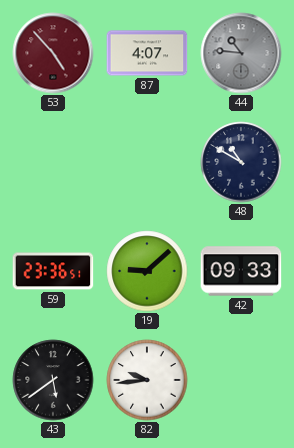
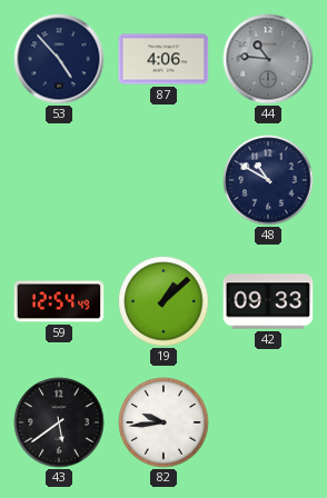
53 dial: burgundy -> navy
87: 4:07 -> 4:06
59: 23:36 -> 12:54
19: 9:08 -> 1:08
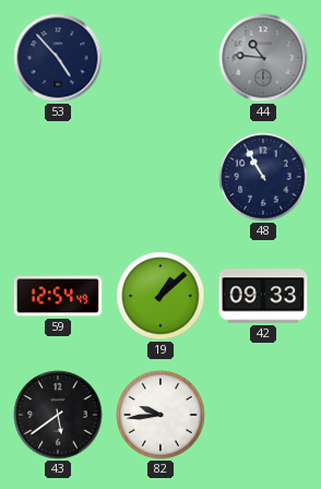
87: 4:06 -> none
48: 10:50 -> 10:55
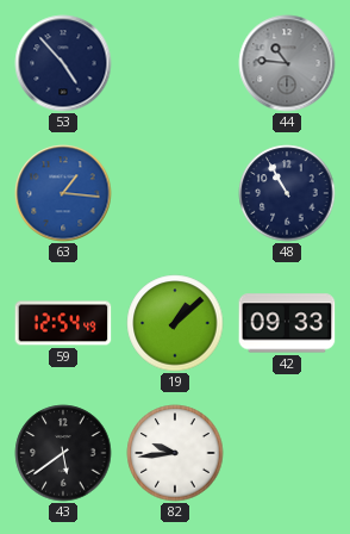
63: none -> 1:16
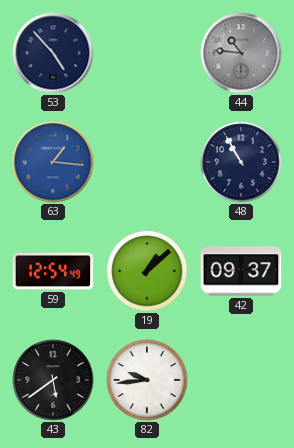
42: 09:33 -> 09:37
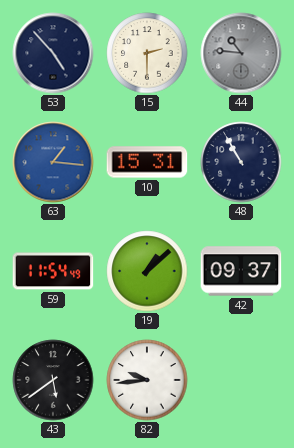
15: none -> 2:30
10: none -> 15:31
59: 12:54 -> 11:54
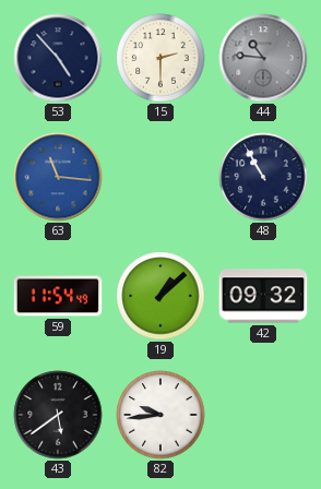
63: 1:16 -> 11:16
10: 15:31 -> none
42: 09:37 -> 09:32
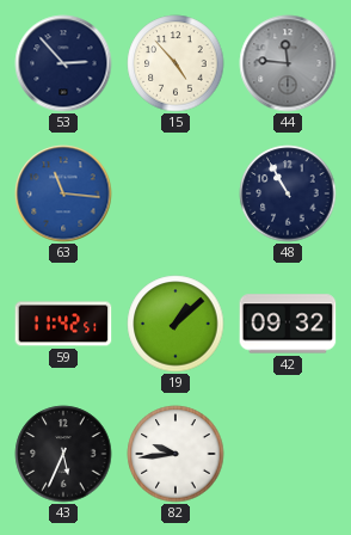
53: 4:53 -> 2:53
15: 2:30 -> 4:53
44: 10:46 -> 11:46
59: 11:54 -> 11:42
43: 5:39 -> 5:34
